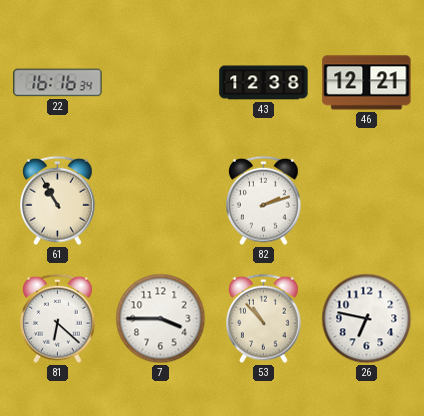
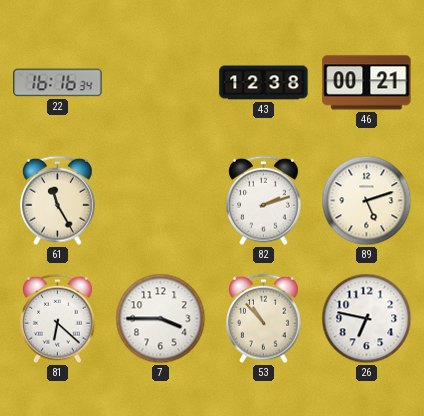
46: 12:21 -> 00:21
61: 10:55 -> 11:25
89: none -> 5:12
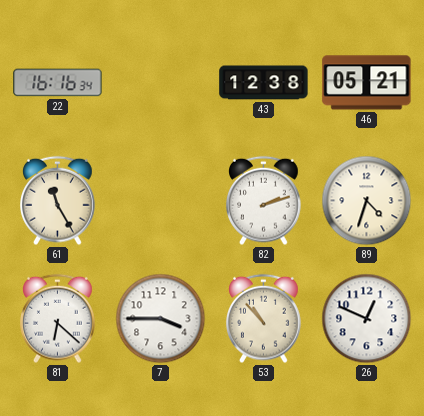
46: 00:21 -> 05:21
89: 5:12 -> 4:33
26: 6:47 -> 12:49
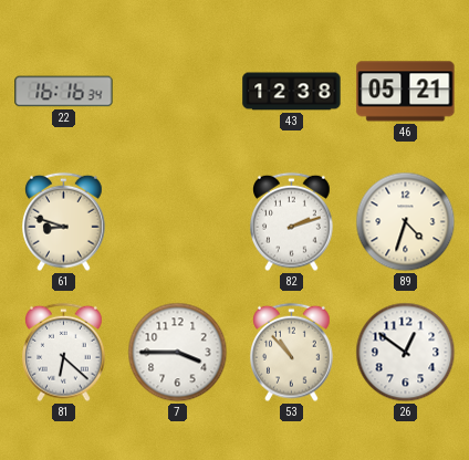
61: 11:25 -> 8:48
26: 12:49 -> 12:51
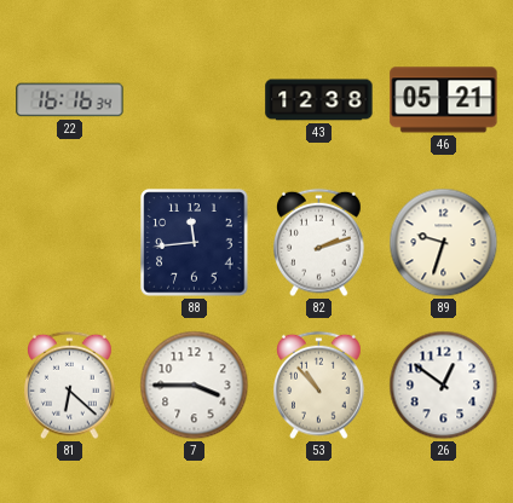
61: 8:48 -> none
88: none -> 11:44
89: 4:33 -> 9:33
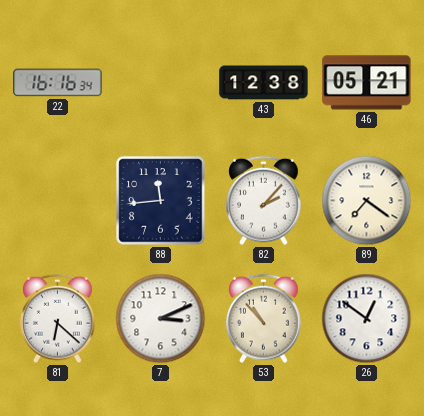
82: 2:12 -> 2:07
89: 9:33 -> 7:21
7: 3:45 -> 3:11
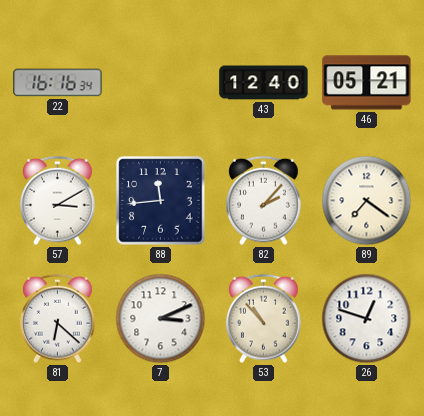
43: 12:38 -> 12:40
57: none -> 3:10
26: 12:51 -> 12:48
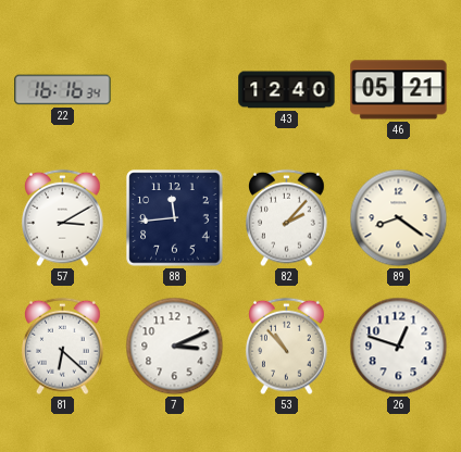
89: 7:21 -> 8:21
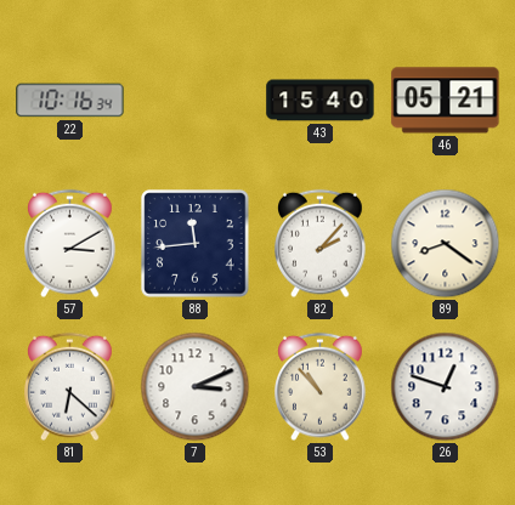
22: 16:16 -> 10:16
43: 12:40 -> 15:40
